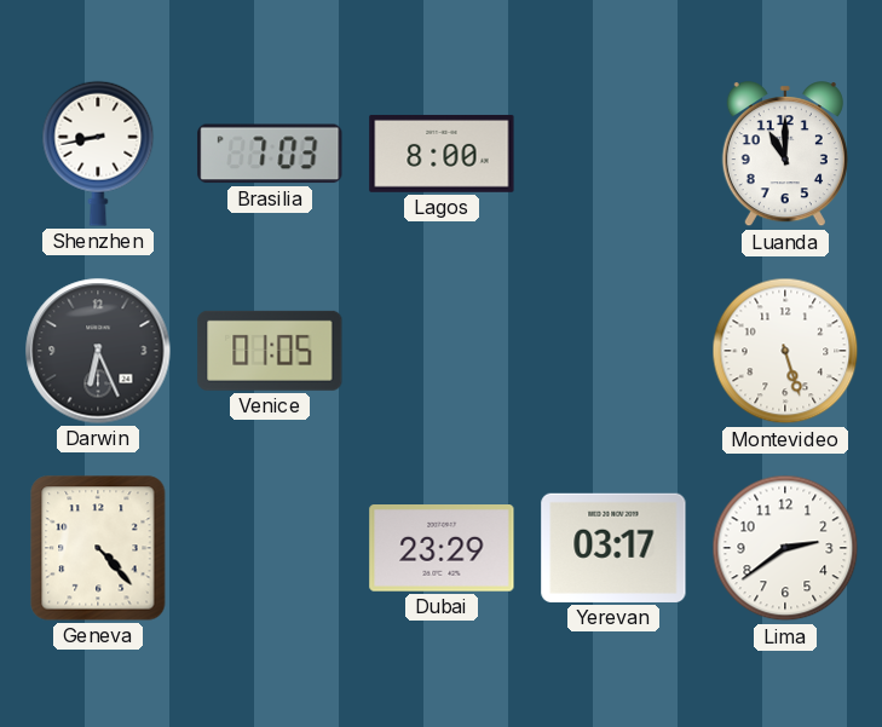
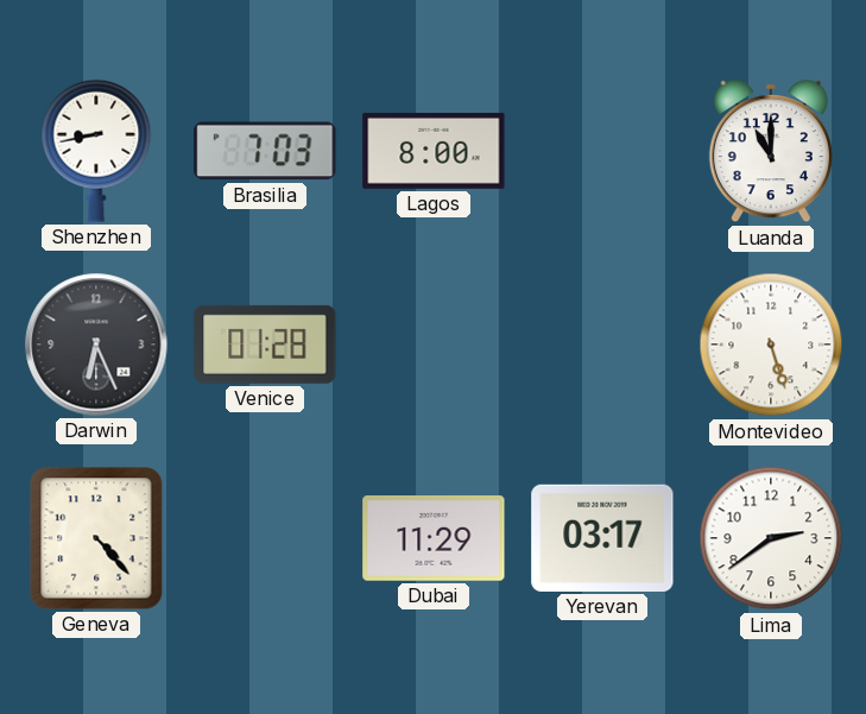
Venice: 01:05 -> 01:28
Dubai: 23:29 -> 11:29
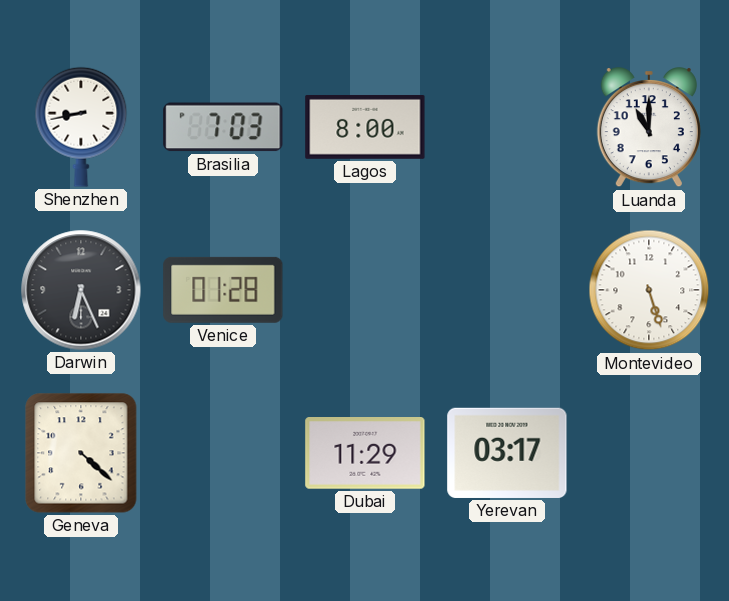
Geneva: 4:23 -> 4:22
Lima: 2:39 -> none
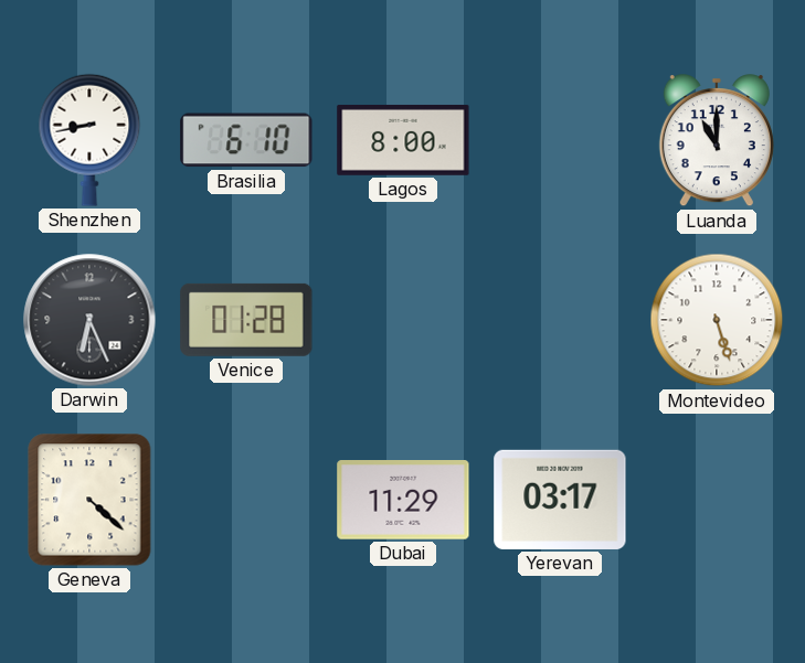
Brasilia: 7:03 -> 6:10
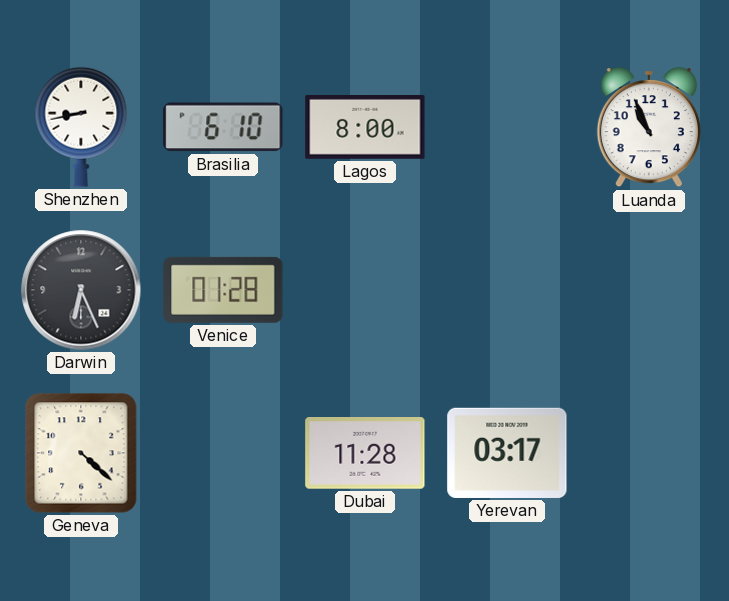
Luanda: 11:00 -> 10:56
Montevideo: 5:27 -> none
Dubai: 11:29 -> 11:28
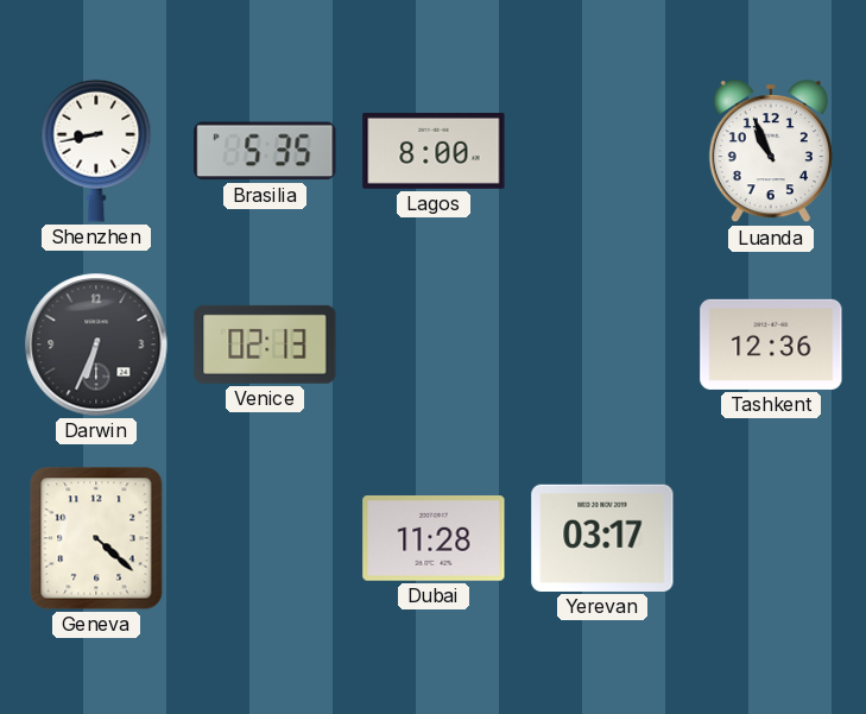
Brasilia: 6:10 -> 5:35
Darwin: 6:26 -> 6:34
Venice: 01:28 -> 02:13
Tashkent: none -> 12:36
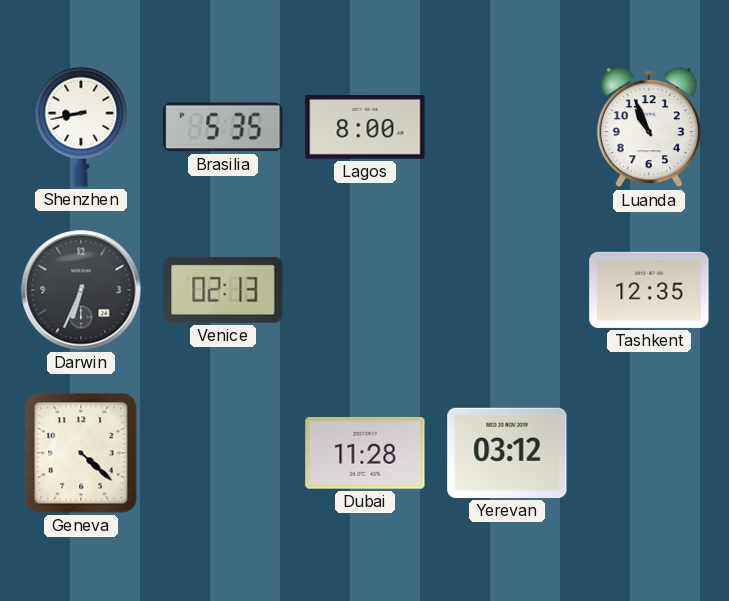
Tashkent: 12:36 -> 12:35
Yerevan: 03:17 -> 03:12
